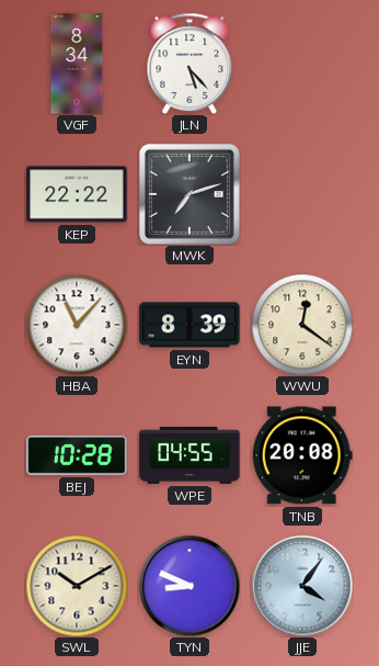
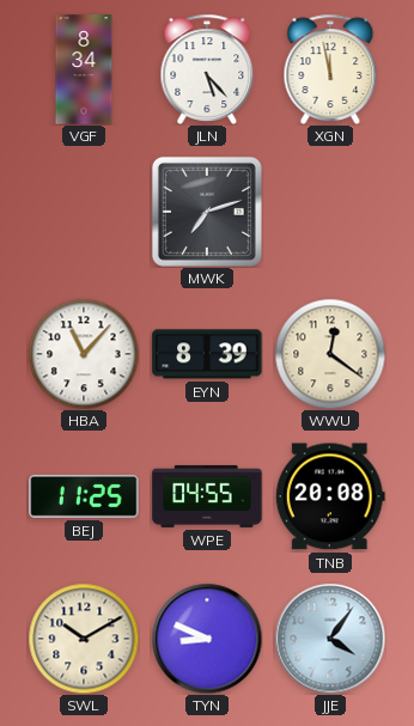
XGN: none -> 11:58
KEP: 22:22 -> none
BEJ: 10:28 -> 11:25
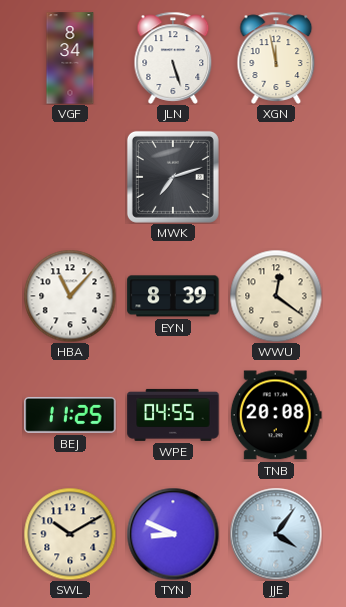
JLN: 5:23 -> 5:27
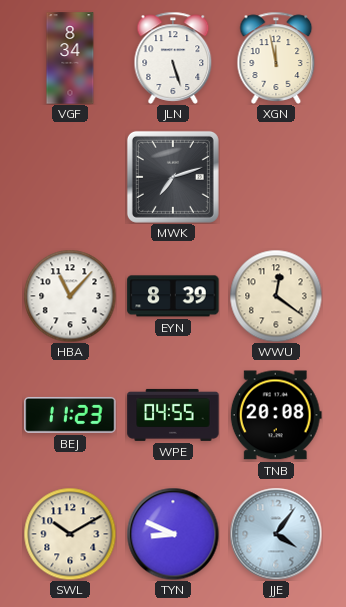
BEJ: 11:25 -> 11:23
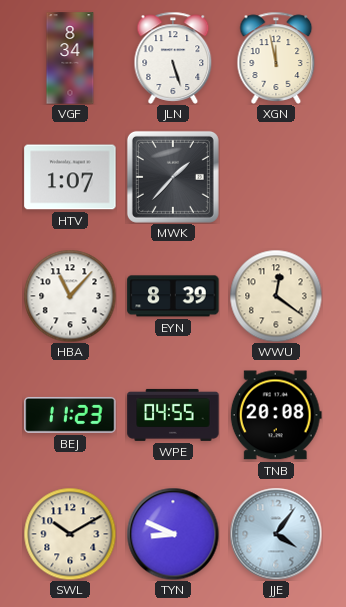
HTV: none -> 1:07
MWK: 7:12 -> 1:37
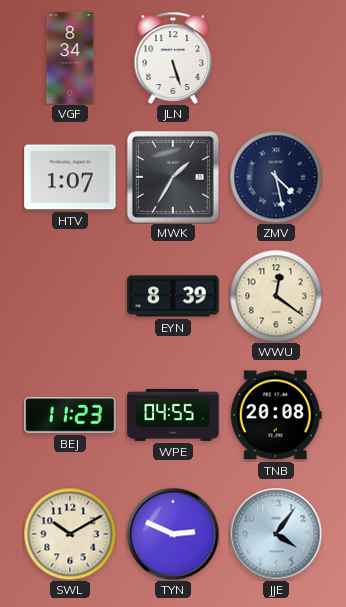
XGN: 11:58 -> none
MWK: 1:37 -> 1:35
ZMV: none -> 4:28
HBA: 11:07 -> none
TYN: 8:49 -> 2:49
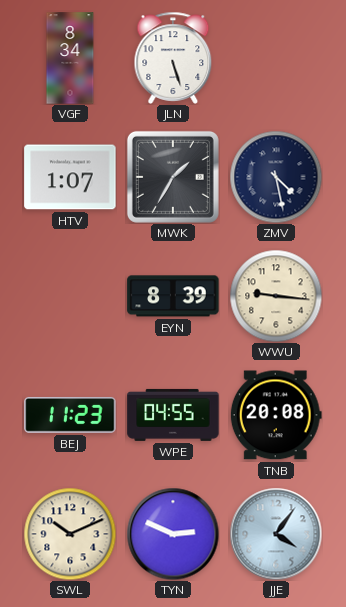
WWU: 12:21 -> 9:16
SWL: 10:10 -> 10:11
